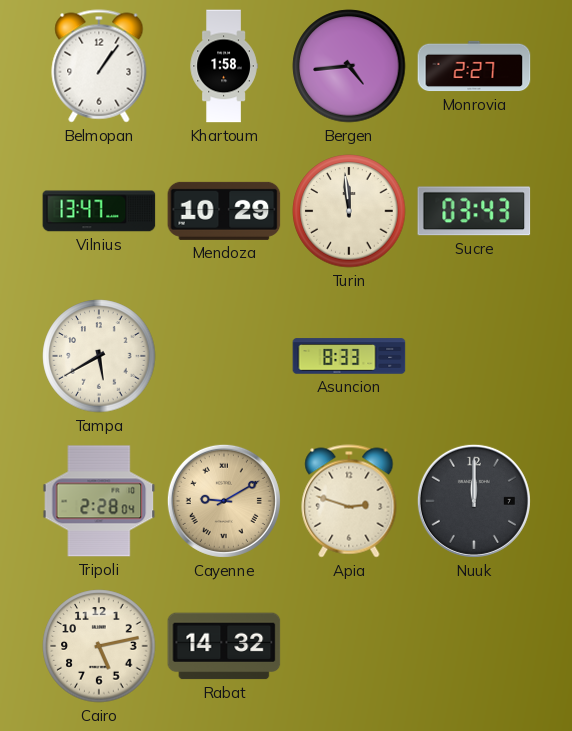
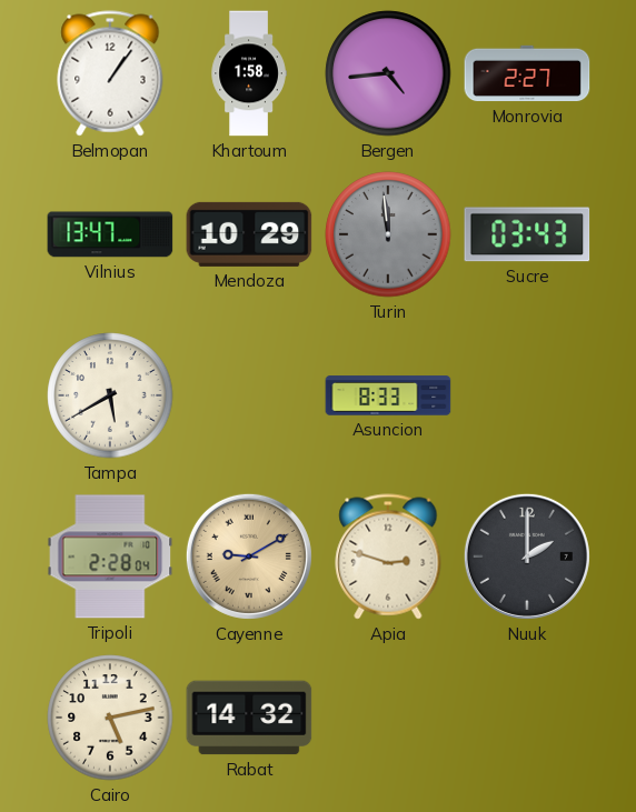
Turin dial: cream -> grey
Nuuk: 12:00 -> 2:00
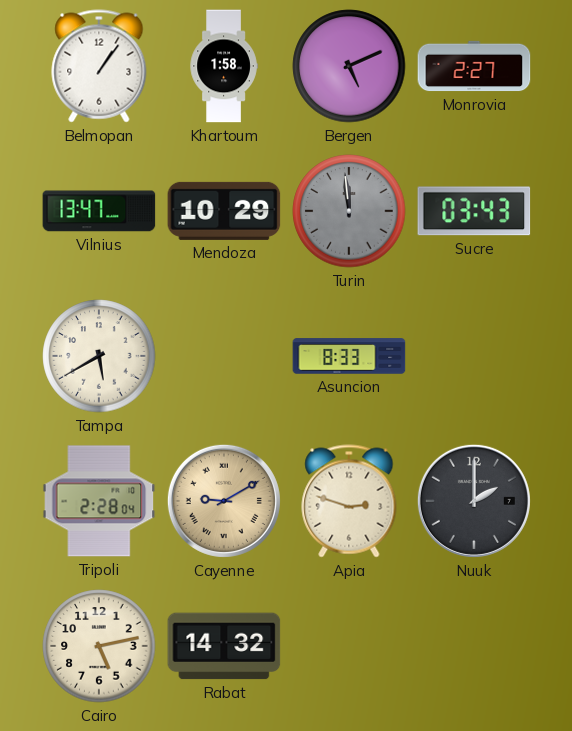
Bergen: 4:44 -> 5:11
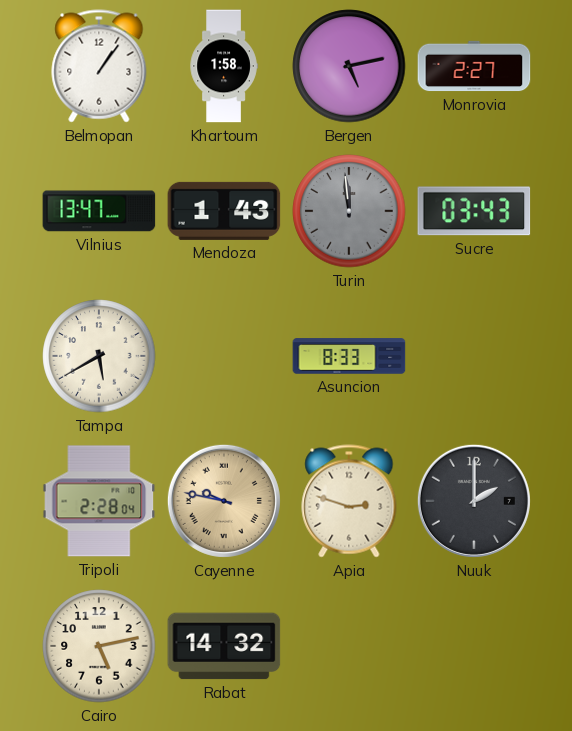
Bergen: 5:11 -> 5:13
Mendoza: 10:29 -> 1:43
Cayenne: 9:10 -> 9:47
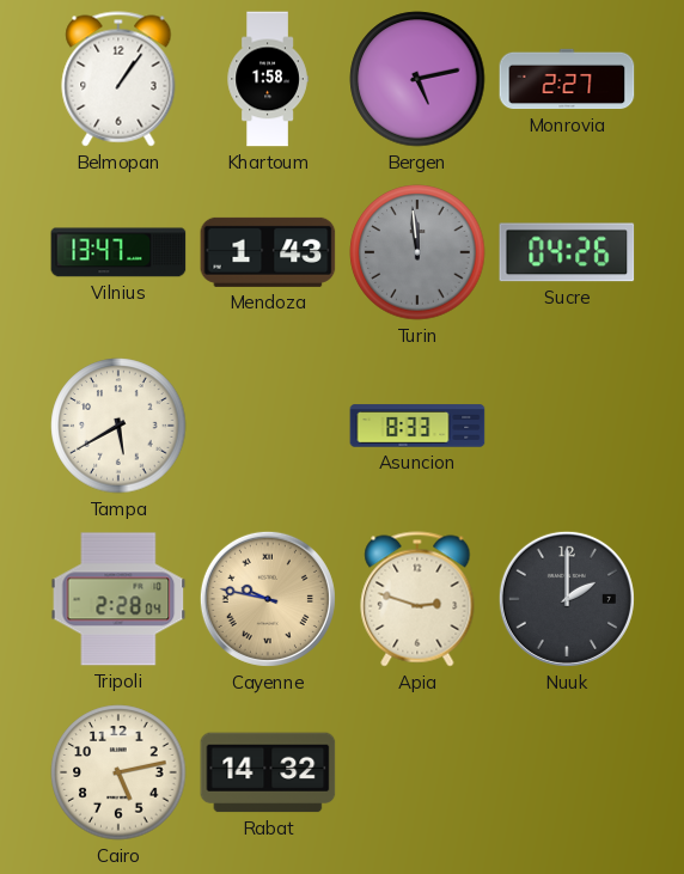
Sucre: 03:43 -> 04:26
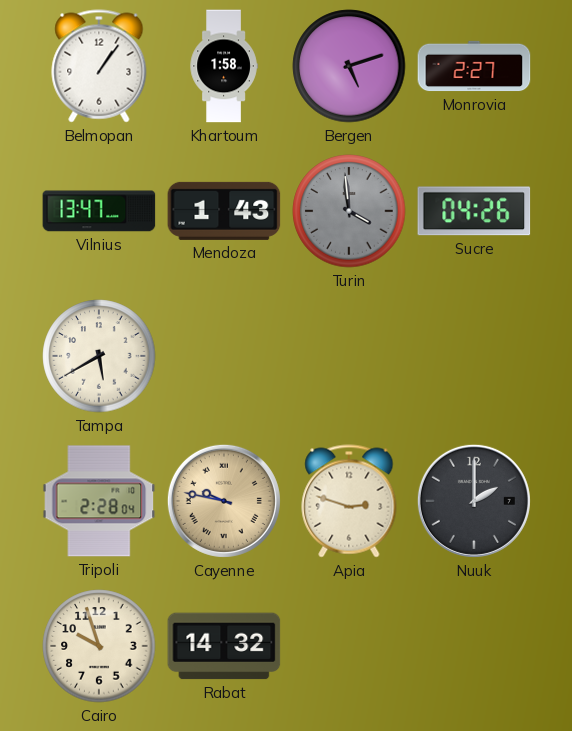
Bergen: 5:13 -> 5:12
Turin: 11:59 -> 3:59
Asuncion: 8:33 -> none
Cairo: 5:13 -> 9:57
